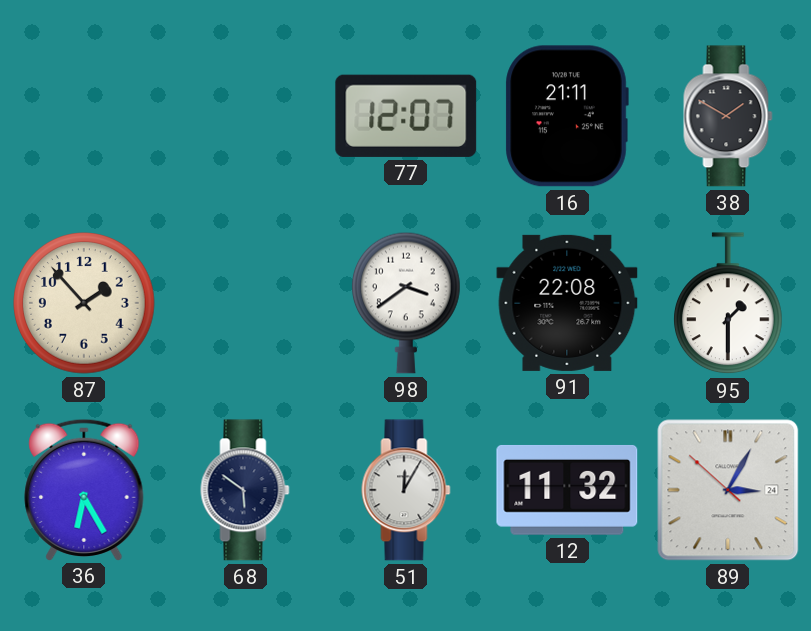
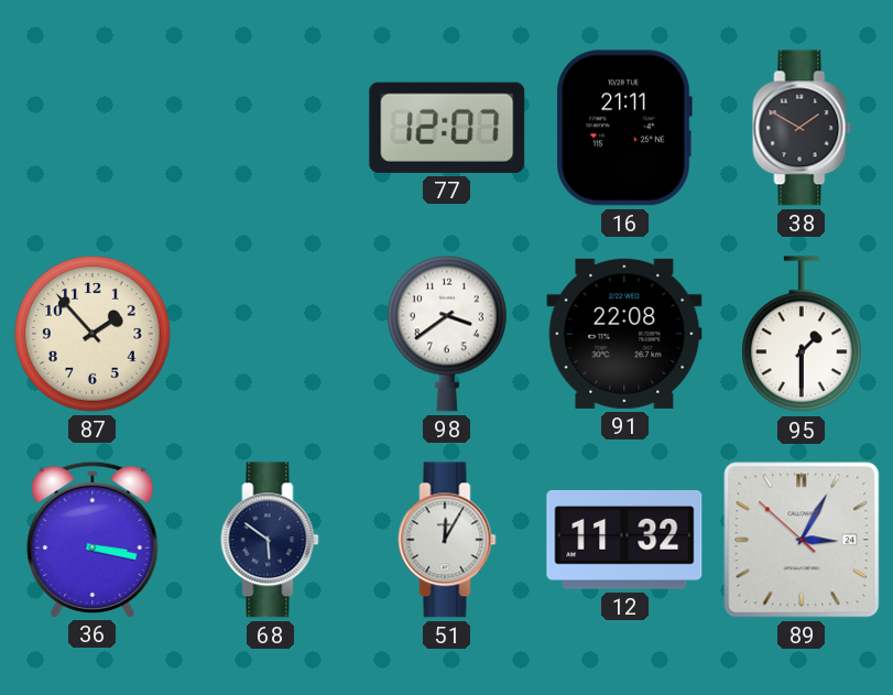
36: 6:25 -> 3:17
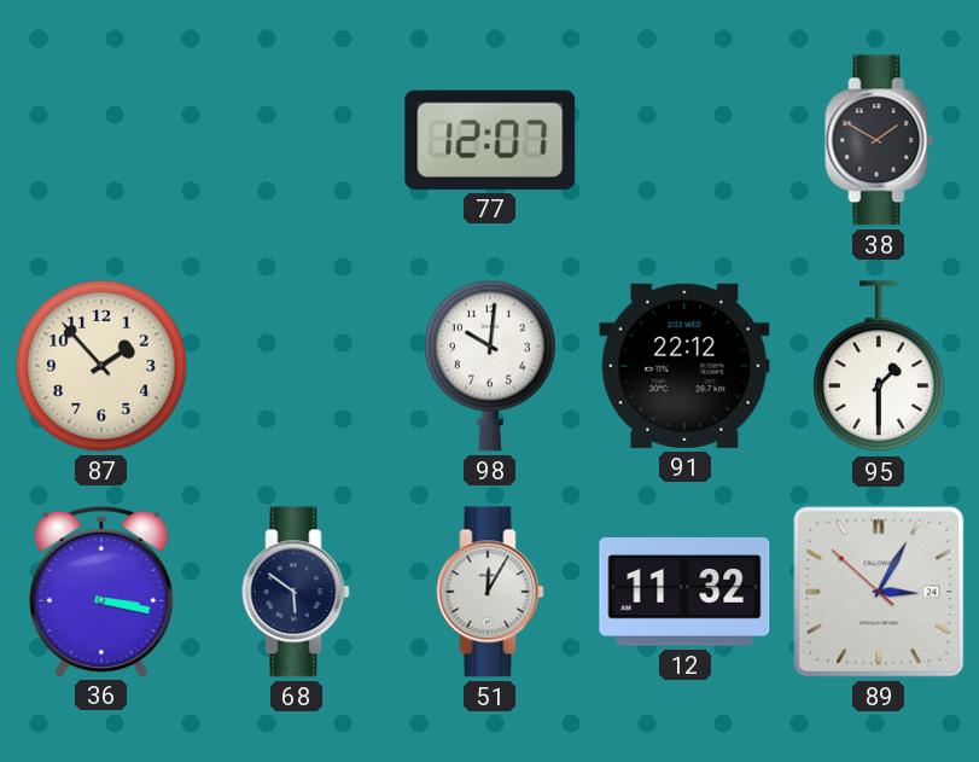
16: 21:11 -> none
98: 3:39 -> 10:01
91: 22:08 -> 22:12
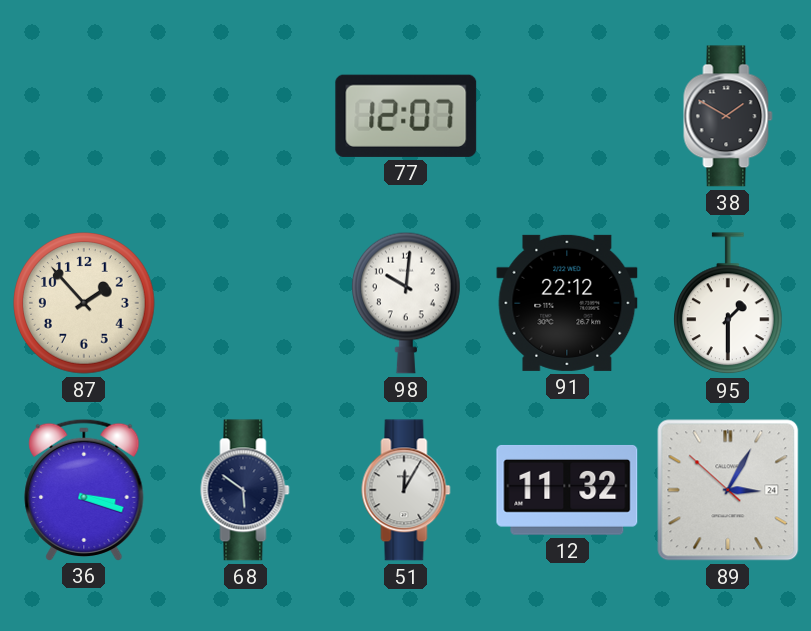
36: 3:17 -> 3:18
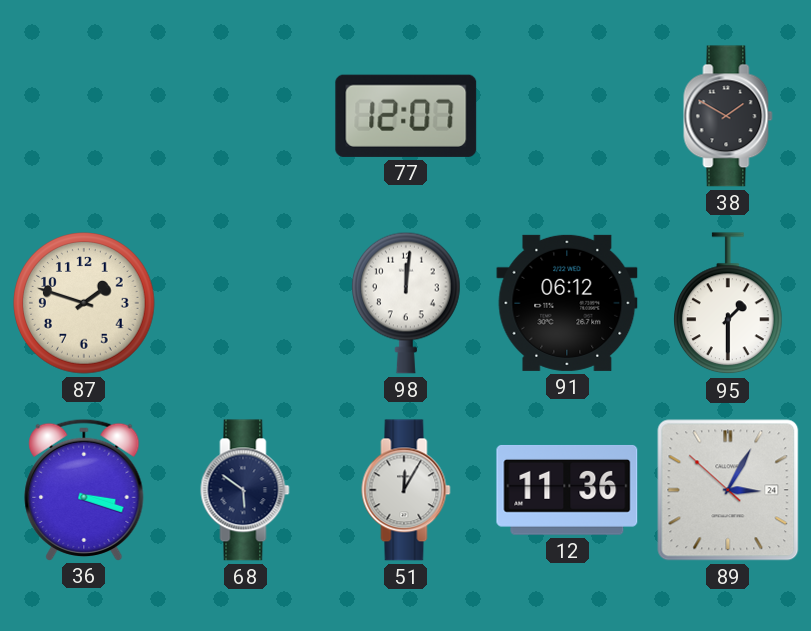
87: 1:53 -> 1:48
98: 10:01 -> 12:01
91: 22:12 -> 06:12
12: 11:32 -> 11:36
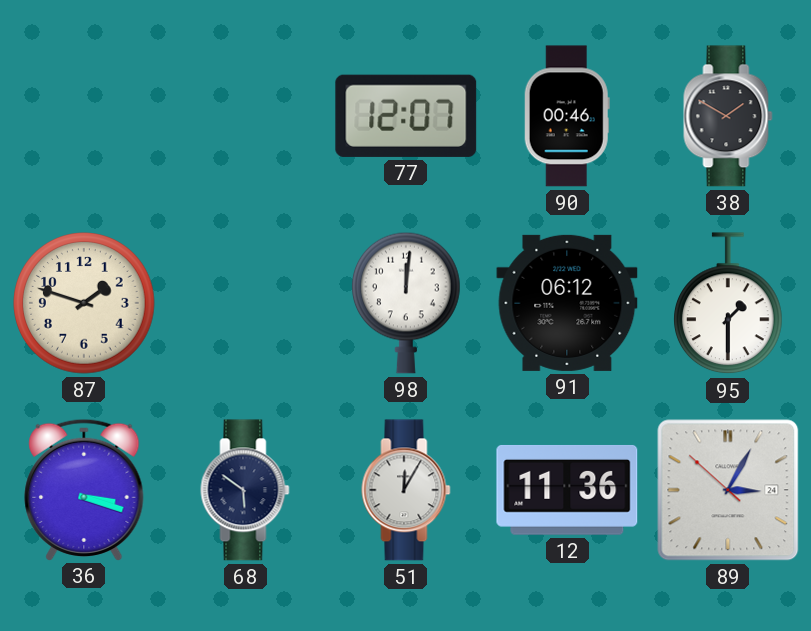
90: none -> 00:46
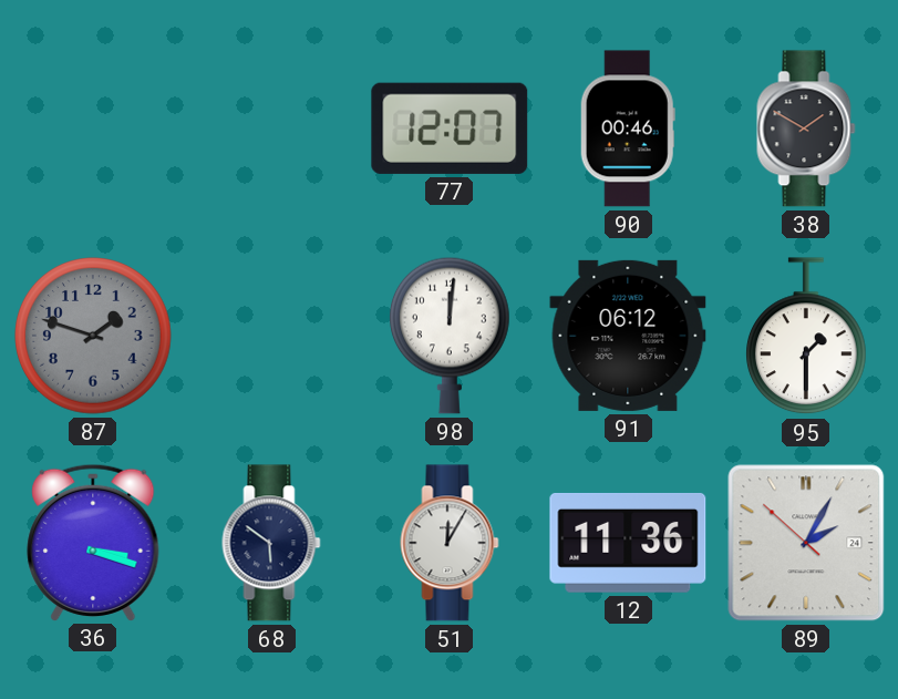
87 dial: cream -> grey
89: 3:04 -> 2:04
